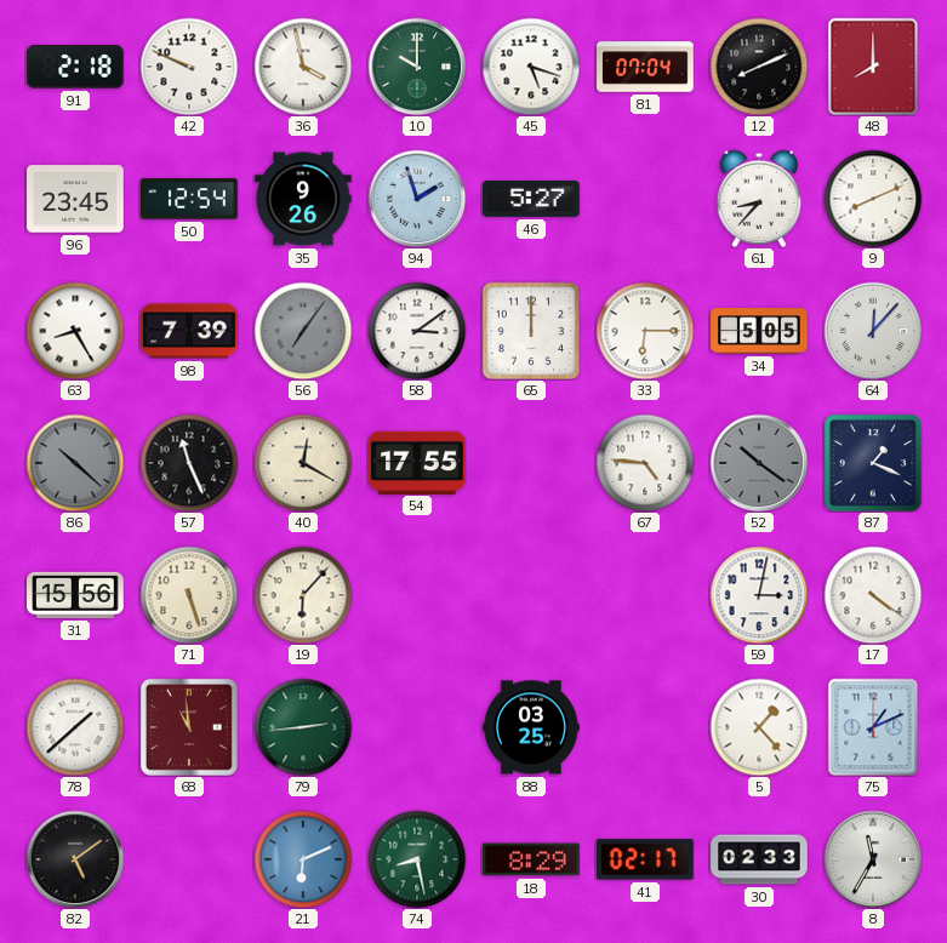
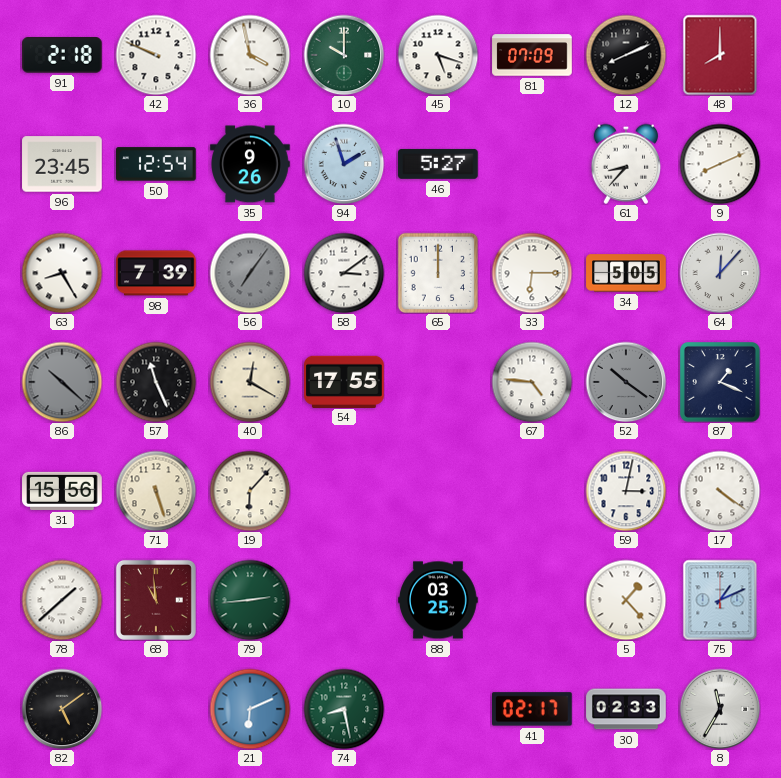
81: 07:04 -> 07:09
18: 8:29 -> none
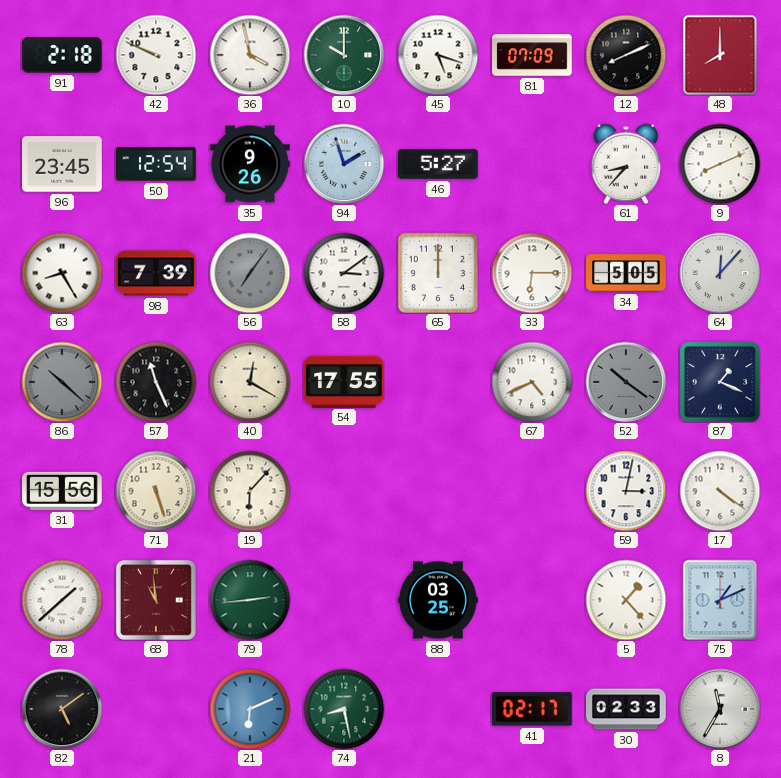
67: 4:46 -> 4:41
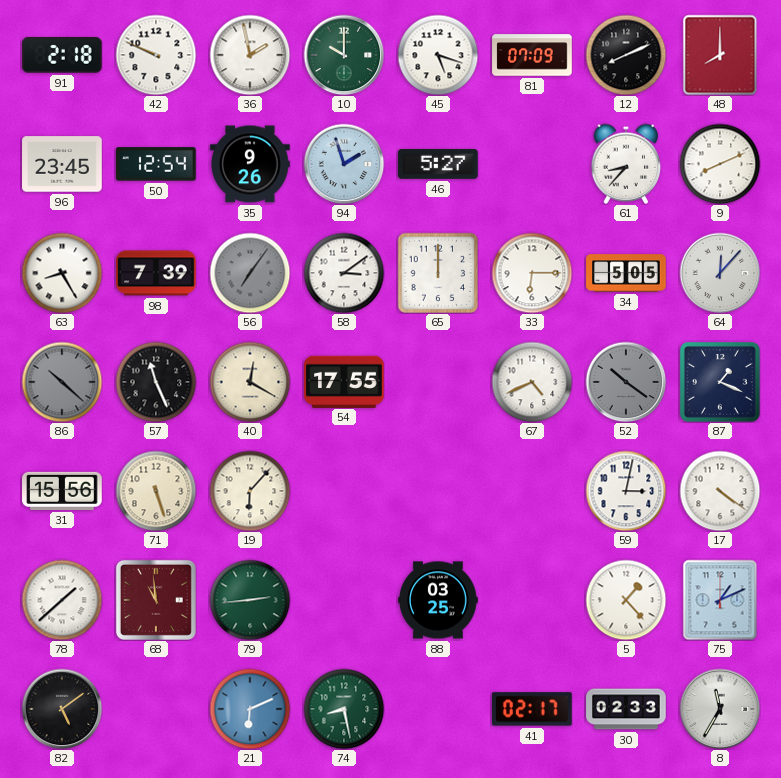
36: 3:58 -> 1:58
